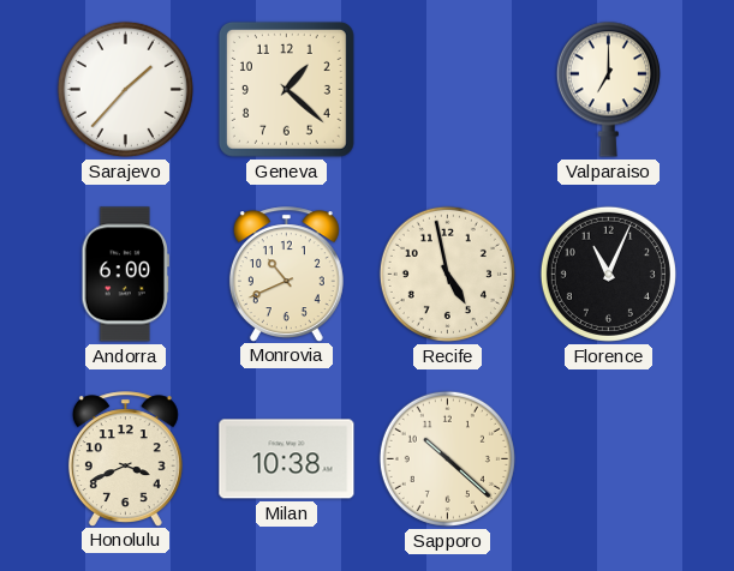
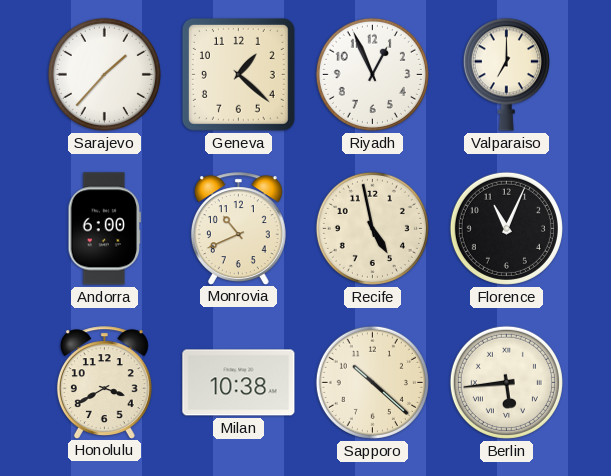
Riyadh: none -> 12:56
Honolulu: 3:41 -> 3:40
Berlin: none -> 5:44
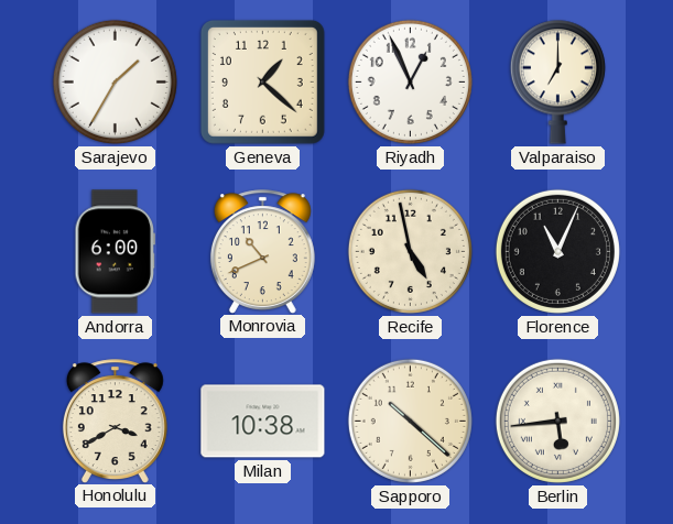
Sarajevo: 1:37 -> 1:35
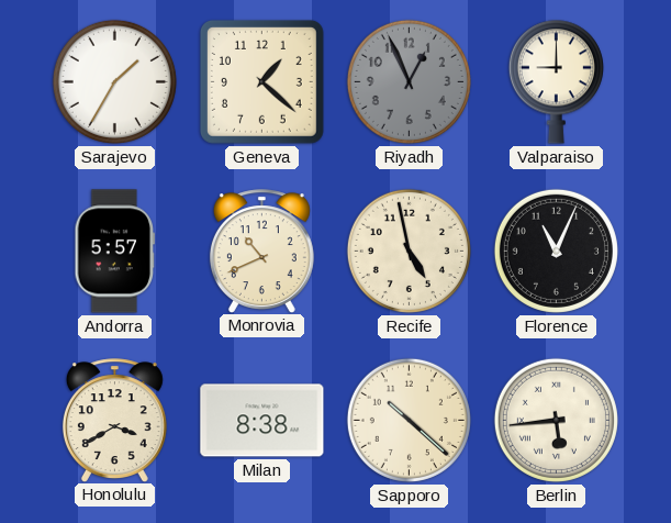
Riyadh dial: white -> grey
Valparaiso: 7:00 -> 9:00
Andorra: 6:00 -> 5:57
Milan: 10:38 -> 8:38
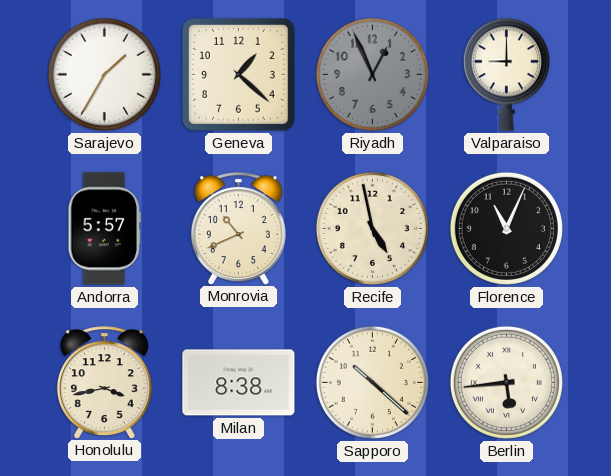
Honolulu: 3:40 -> 3:43
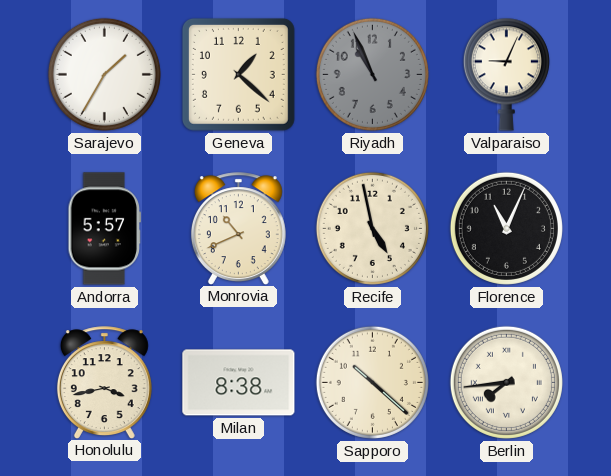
Riyadh: 12:56 -> 10:56
Valparaiso: 9:00 -> 9:04
Berlin: 5:44 -> 7:44
